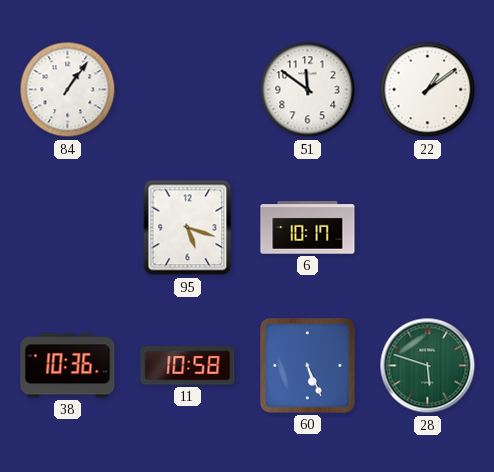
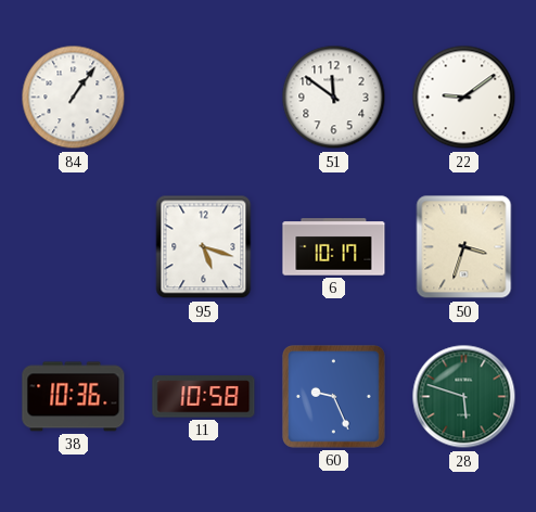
22: 1:09 -> 9:09
50: none -> 3:33
60: 5:26 -> 9:26
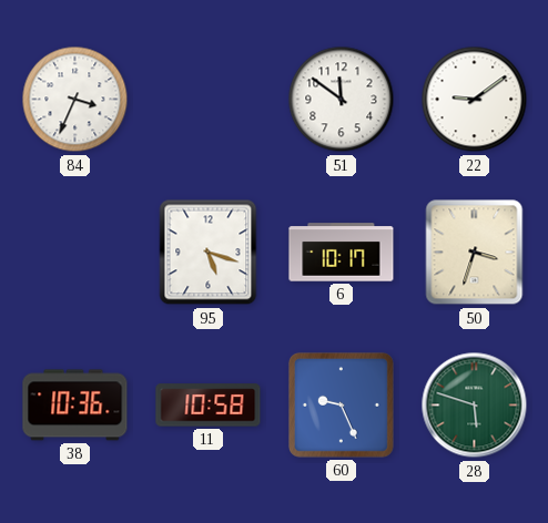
84: 1:06 -> 3:34
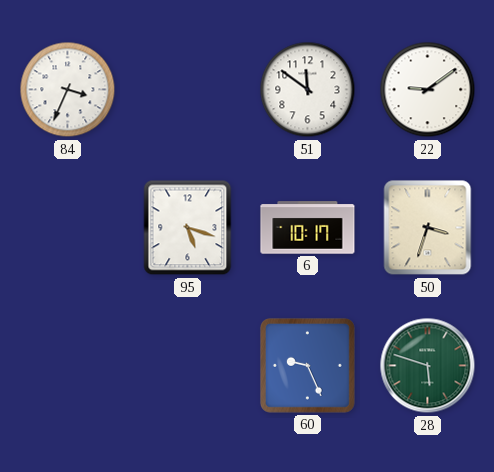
38: 10:36 -> none
11: 10:58 -> none
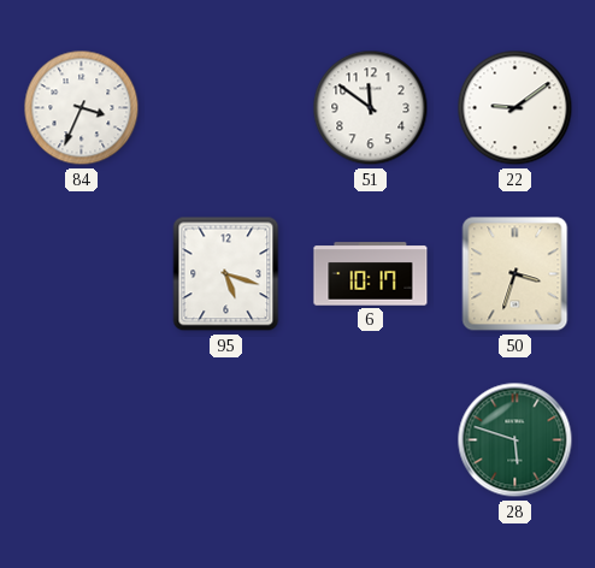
60: 9:26 -> none
